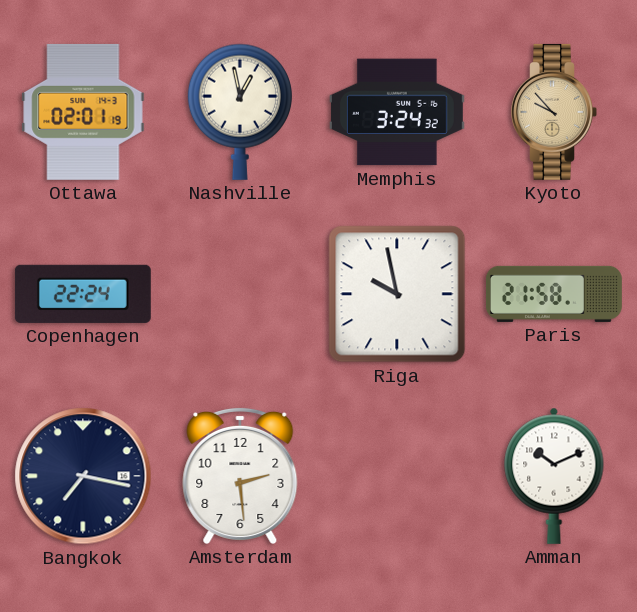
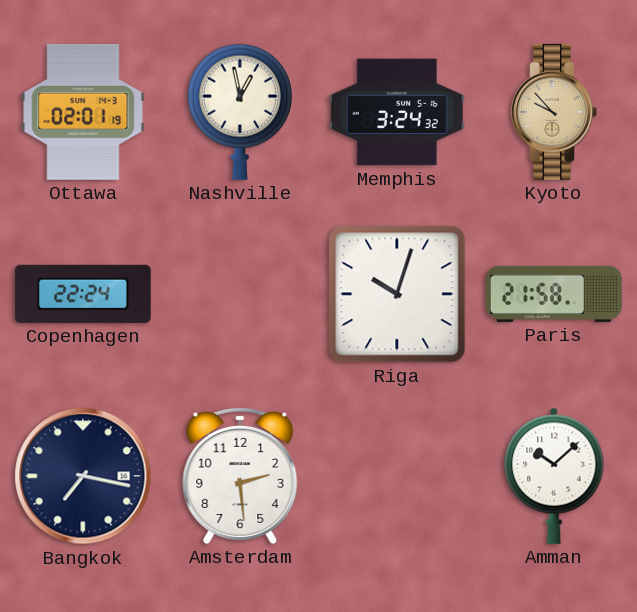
Riga: 9:58 -> 10:03
Amman: 10:11 -> 10:08
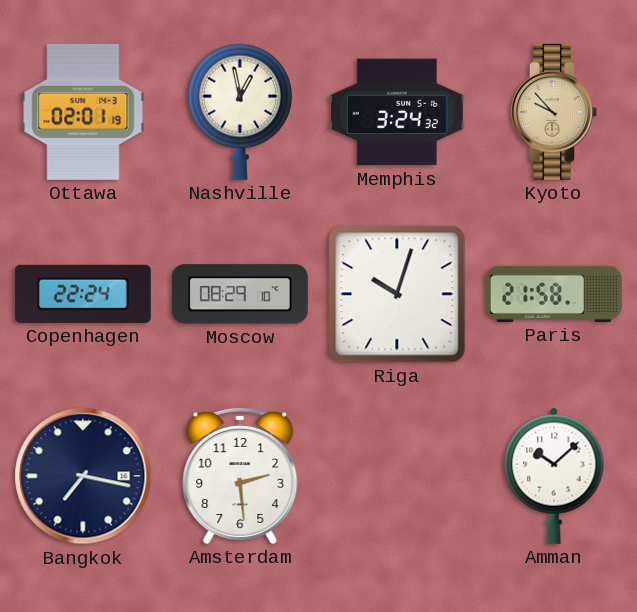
Moscow: none -> 08:29
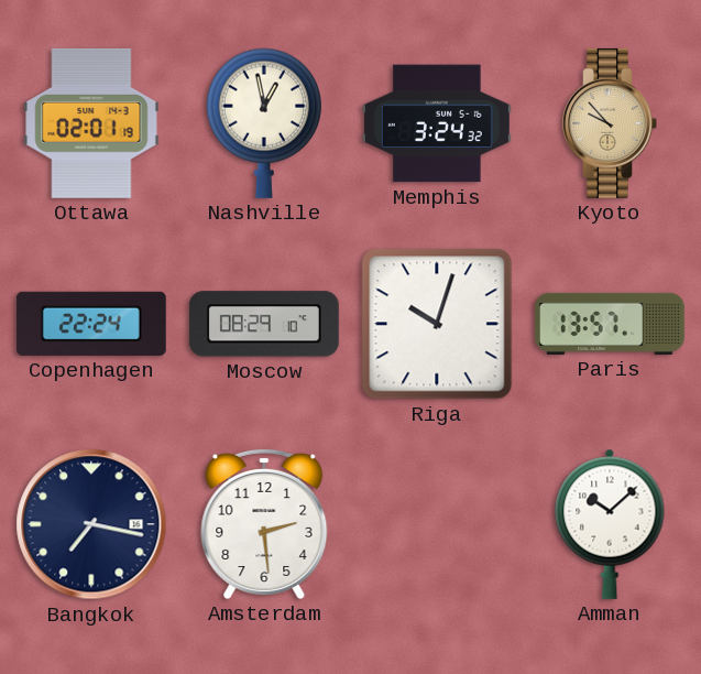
Paris: 21:58 -> 13:57
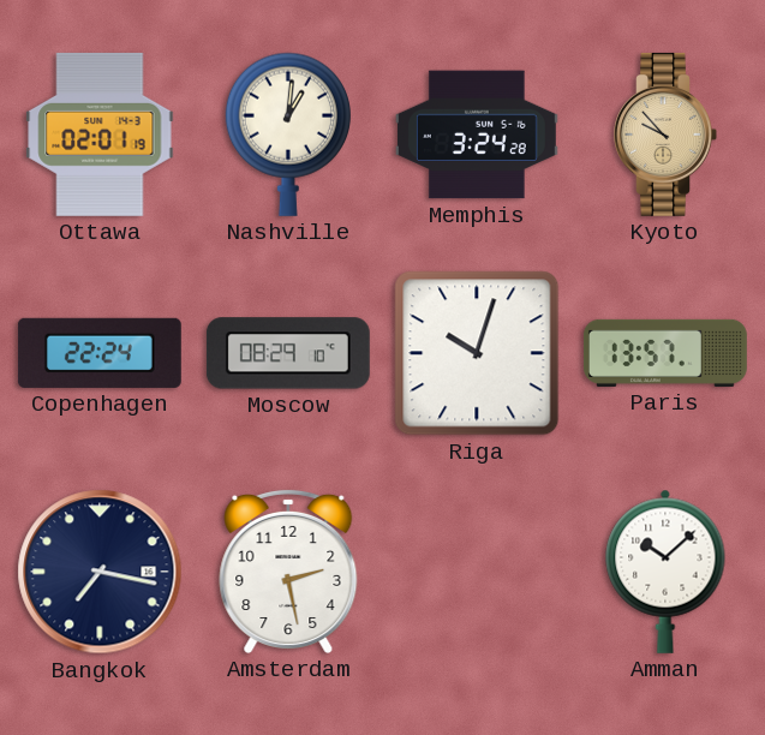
Nashville: 12:58 -> 1:01
Memphis: 3:24:32 -> 3:24:28
Amsterdam: 2:29 -> 2:28
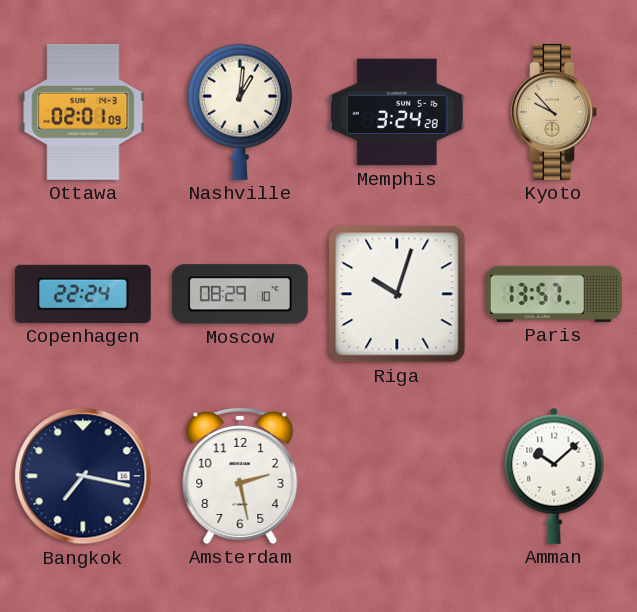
Ottawa: 02:01:19 -> 02:01:09
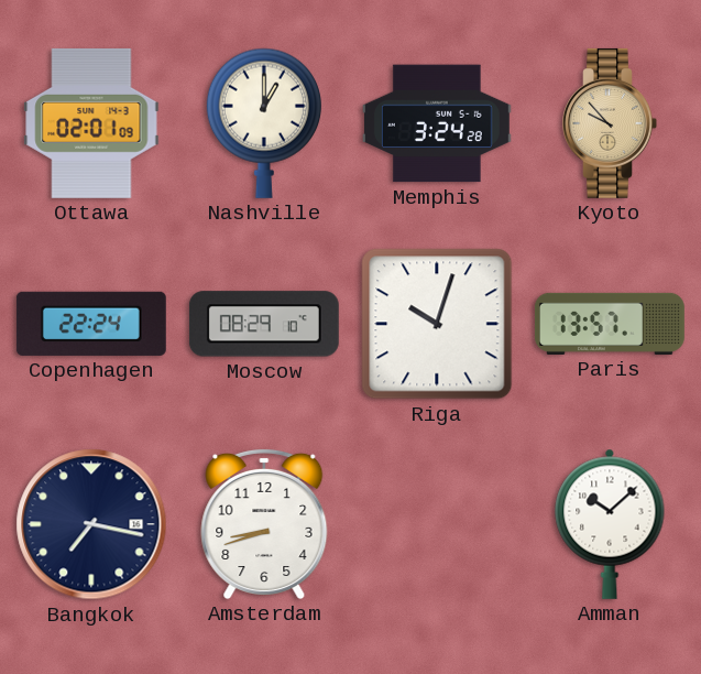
Nashville: 1:01 -> 1:00
Amsterdam: 2:28 -> 8:42
